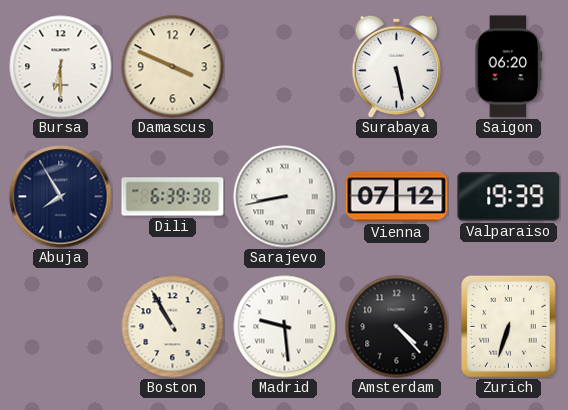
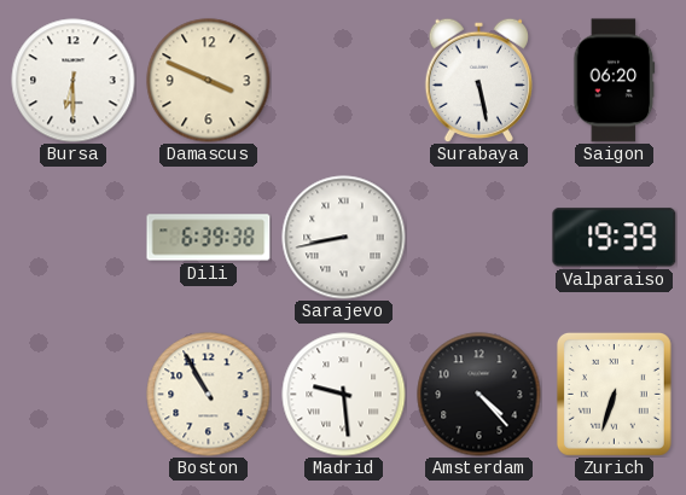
Abuja: 7:55 -> none
Vienna: 07:12 -> none
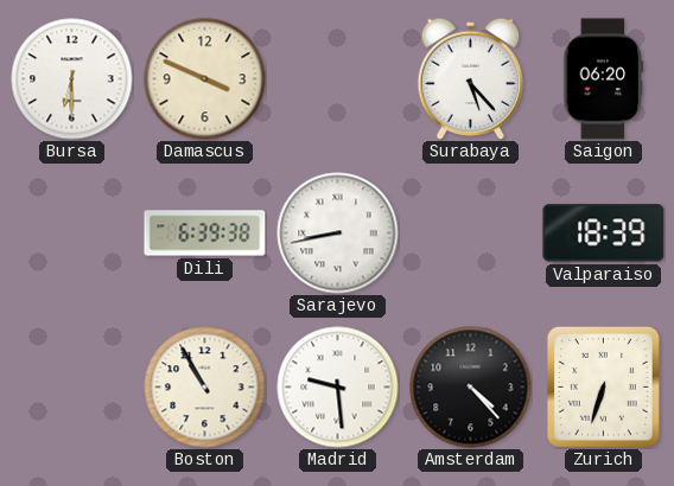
Surabaya: 5:28 -> 5:23
Valparaiso: 19:39 -> 18:39
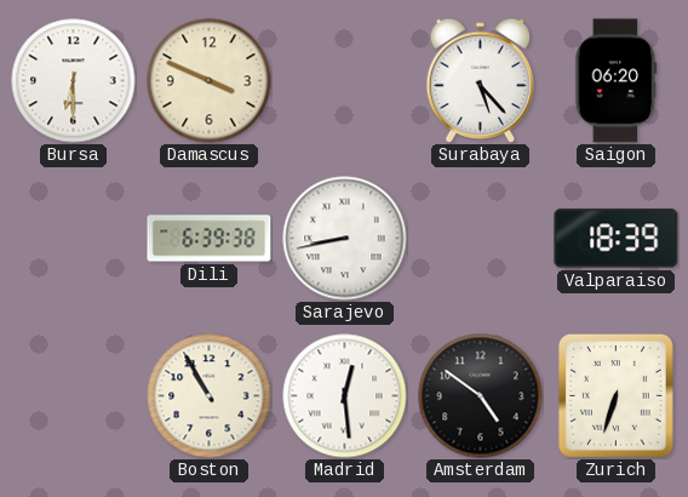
Madrid: 9:29 -> 12:29
Amsterdam: 4:23 -> 4:51
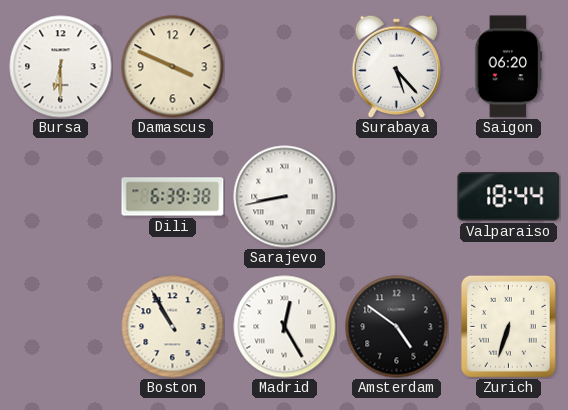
Valparaiso: 18:39 -> 18:44
Madrid: 12:29 -> 12:25
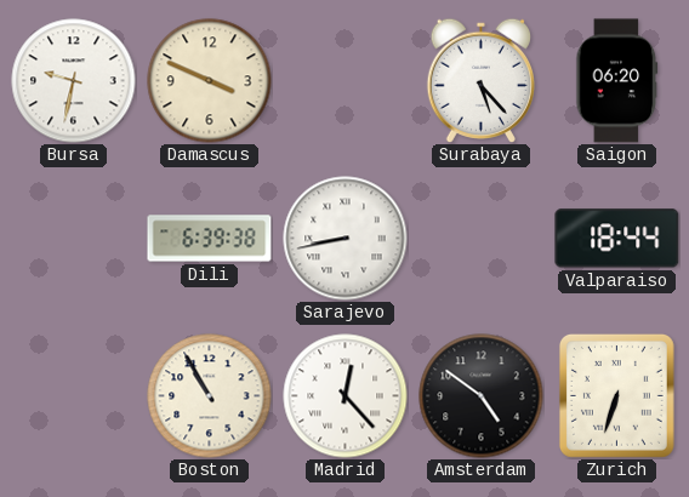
Bursa: 6:30 -> 9:32
Madrid: 12:25 -> 12:23
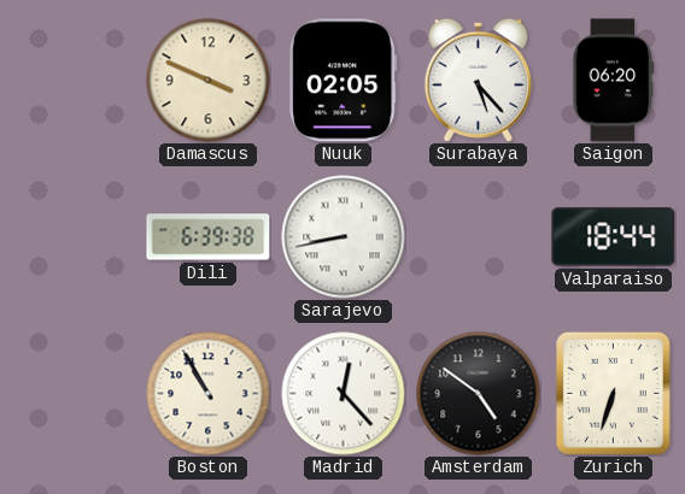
Bursa: 9:32 -> none
Nuuk: none -> 02:05
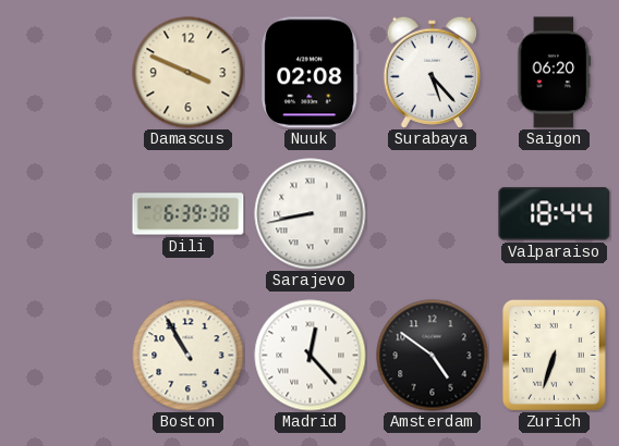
Nuuk: 02:05 -> 02:08
